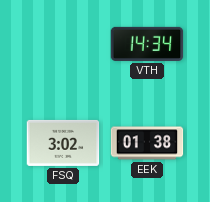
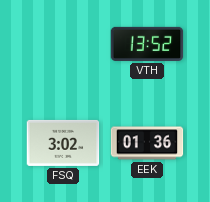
VTH: 14:34 -> 13:52
EEK: 01:38 -> 01:36
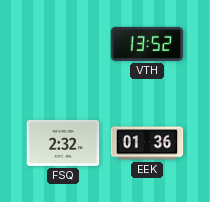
FSQ: 3:02 -> 2:32
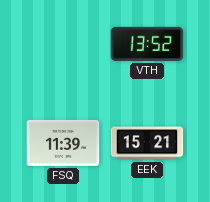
FSQ: 2:32 -> 11:39
EEK: 01:36 -> 15:21
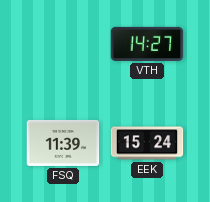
VTH: 13:52 -> 14:27
EEK: 15:21 -> 15:24
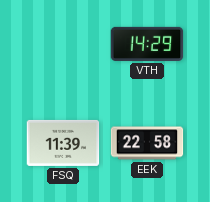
VTH: 14:27 -> 14:29
EEK: 15:24 -> 22:58
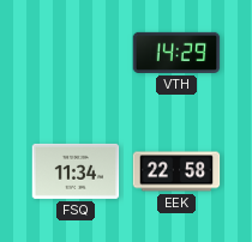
FSQ: 11:39 -> 11:34
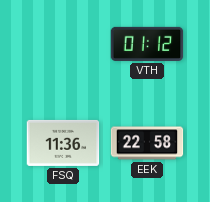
VTH: 14:29 -> 01:12
FSQ: 11:34 -> 11:36
